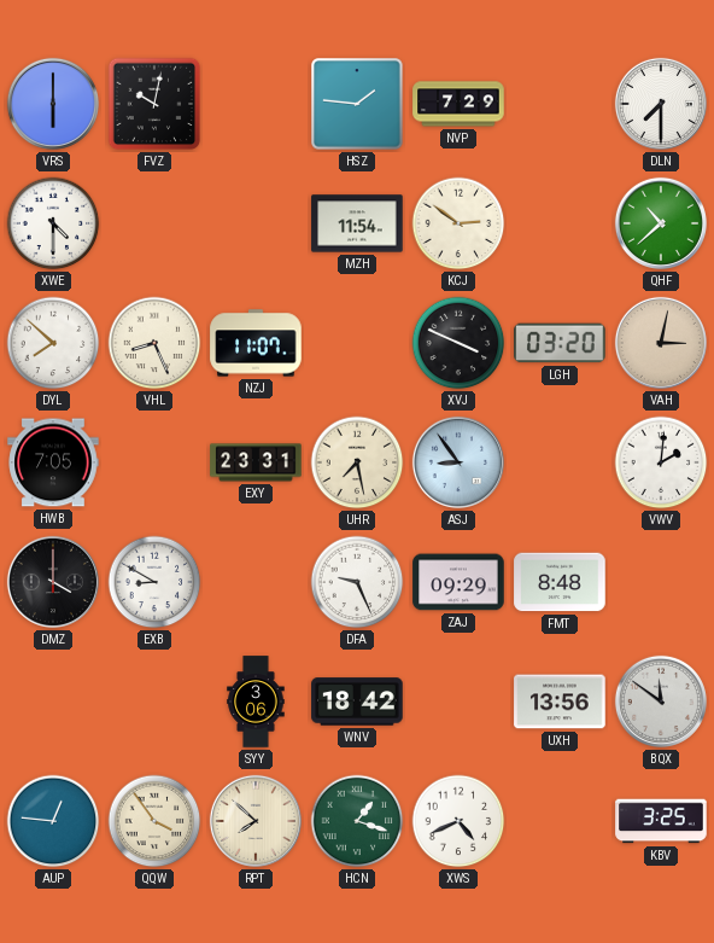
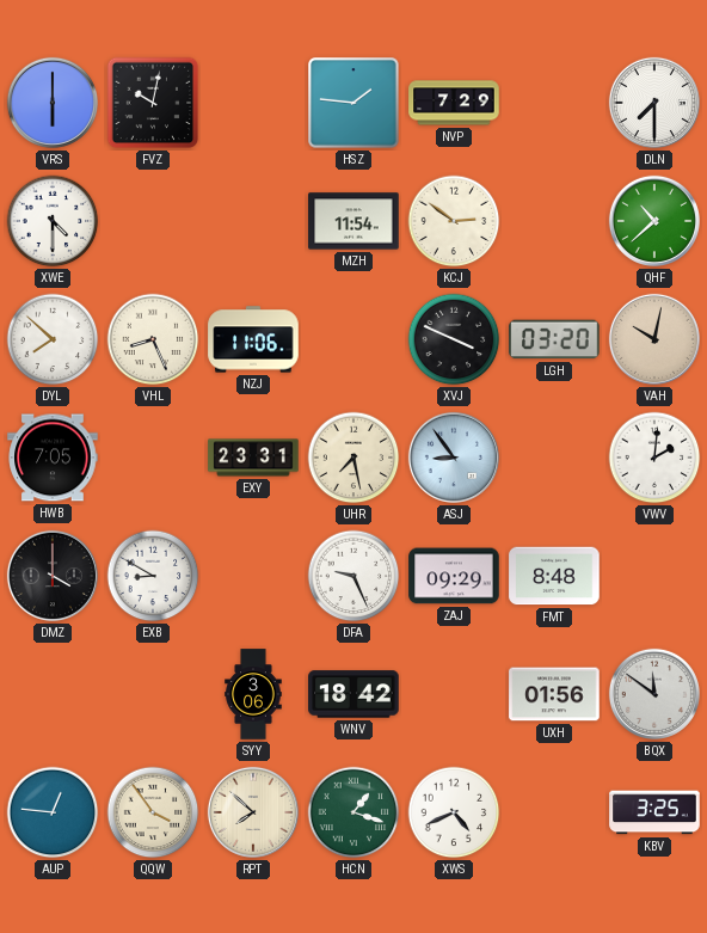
NZJ: 11:07 -> 11:06
VAH: 3:02 -> 10:02
UXH: 13:56 -> 01:56
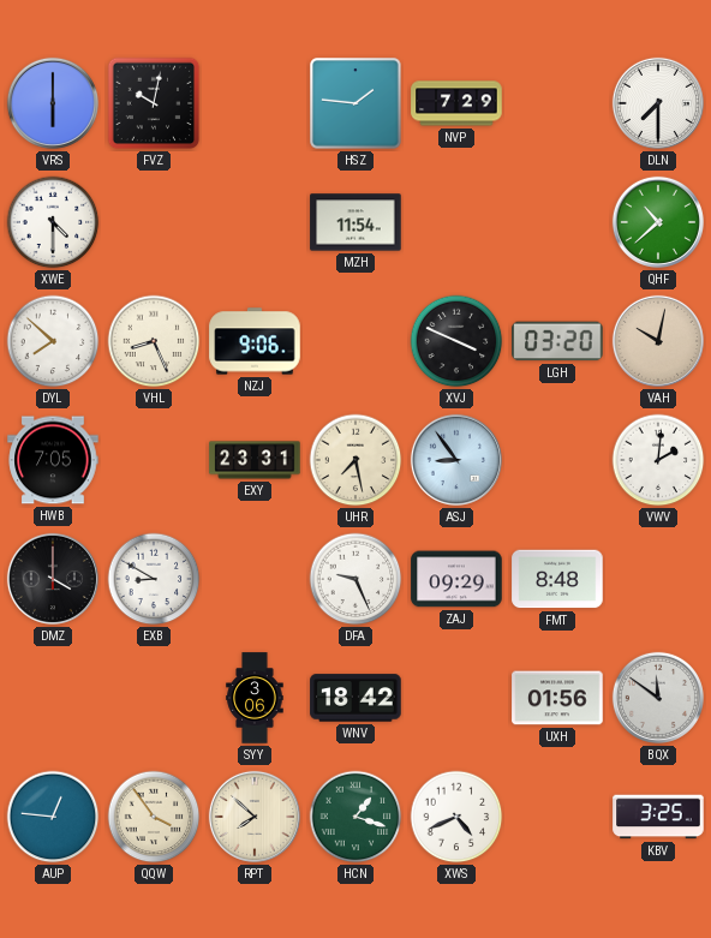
KCJ: 2:51 -> none
NZJ: 11:06 -> 9:06
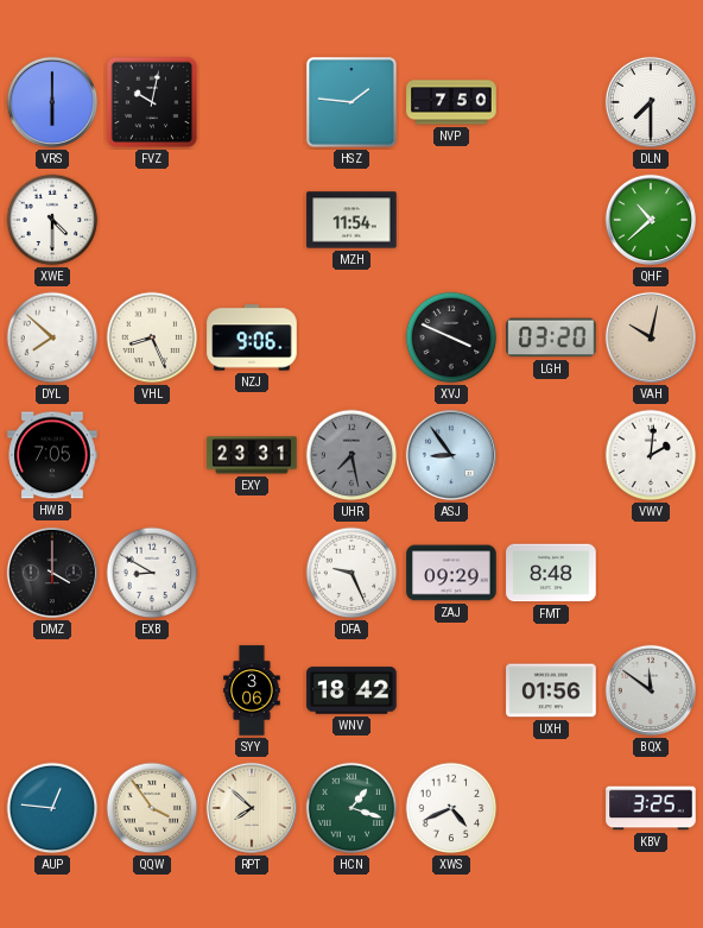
NVP: 7:29 -> 7:50
UHR dial: cream -> grey
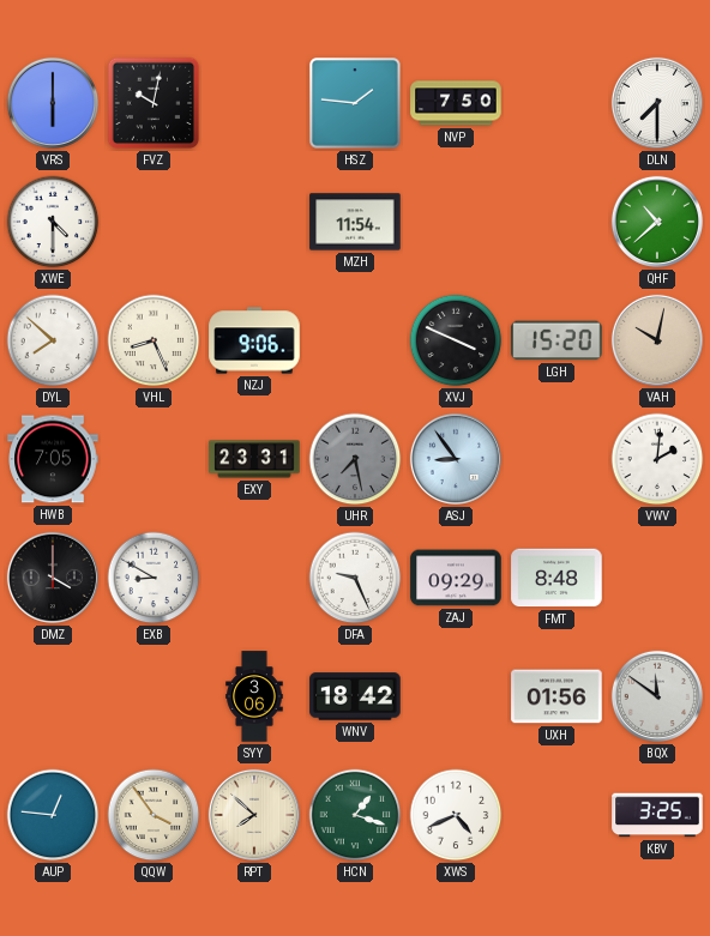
LGH: 03:20 -> 15:20
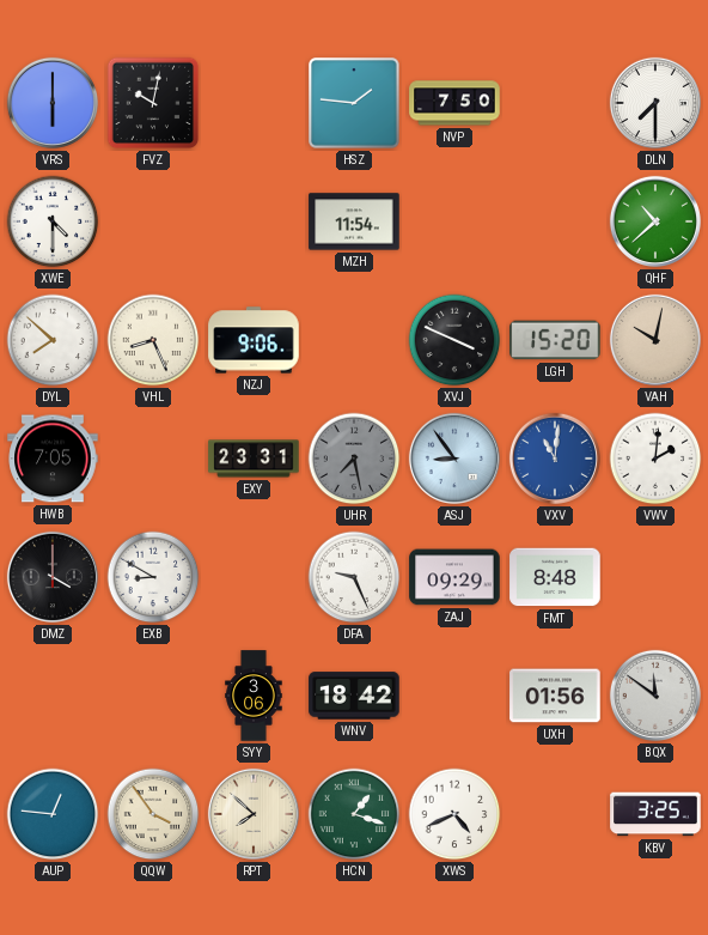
VXV: none -> 11:01
